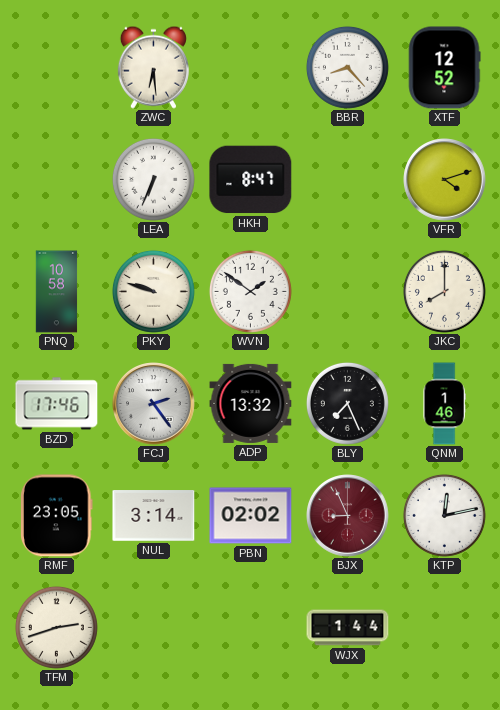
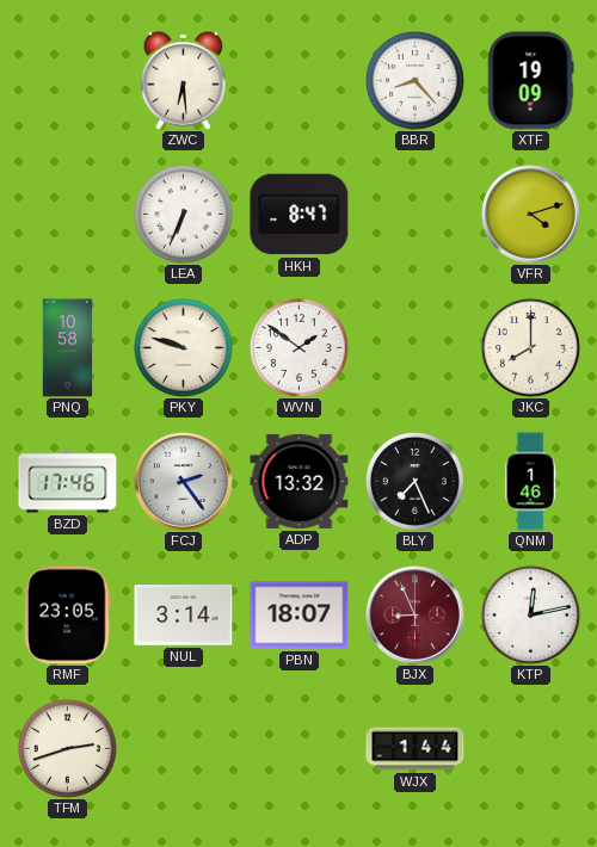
XTF: 12:52 -> 19:09
PBN: 02:02 -> 18:07
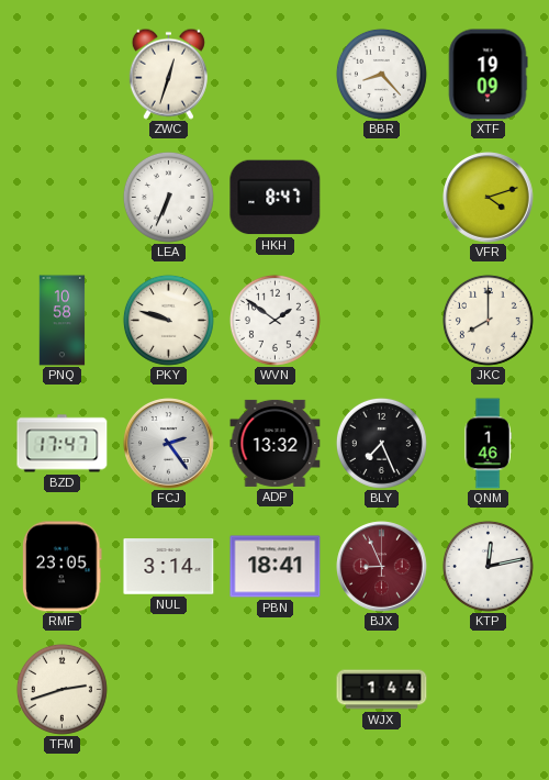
ZWC: 6:29 -> 12:33
BZD: 17:46 -> 17:47
PBN: 18:07 -> 18:41
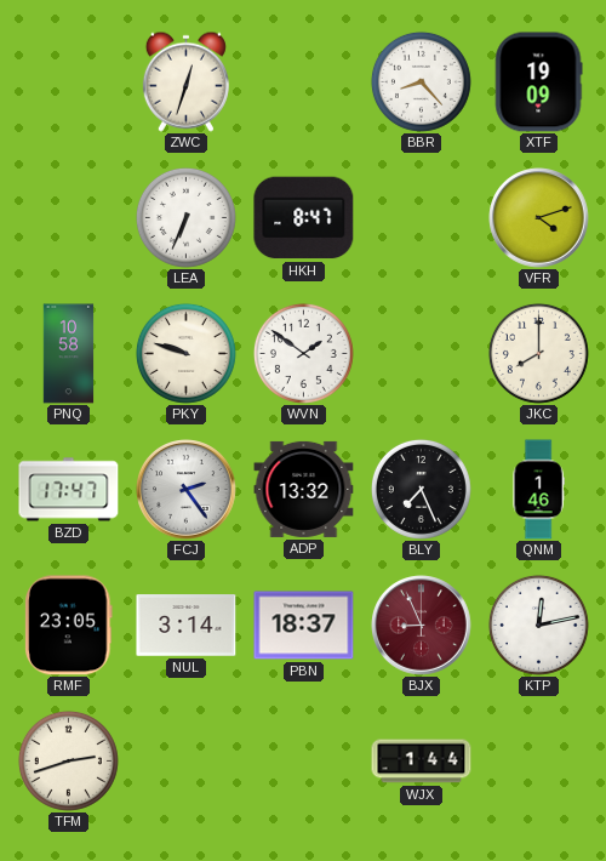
PBN: 18:41 -> 18:37
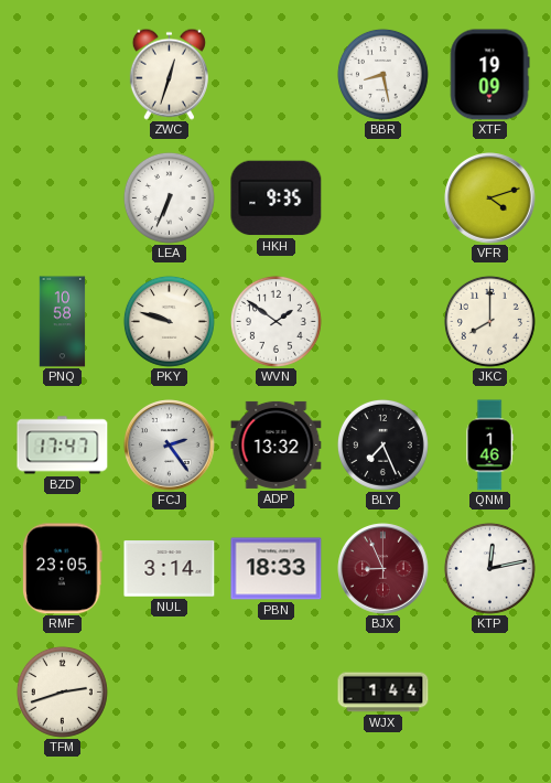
BBR: 8:23 -> 8:28
HKH: 8:47 -> 9:35
PBN: 18:37 -> 18:33
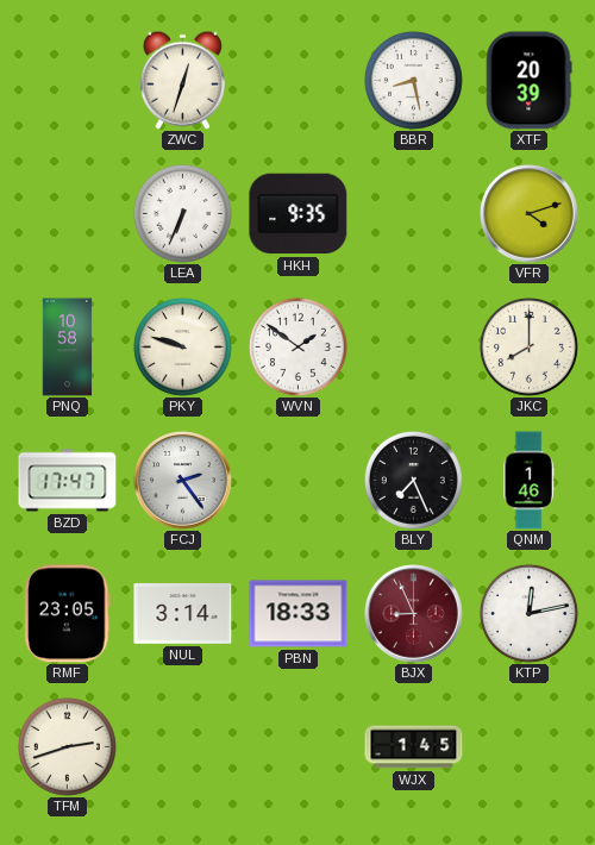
XTF: 19:09 -> 20:39
ADP: 13:32 -> none
WJX: 1:44 -> 1:45
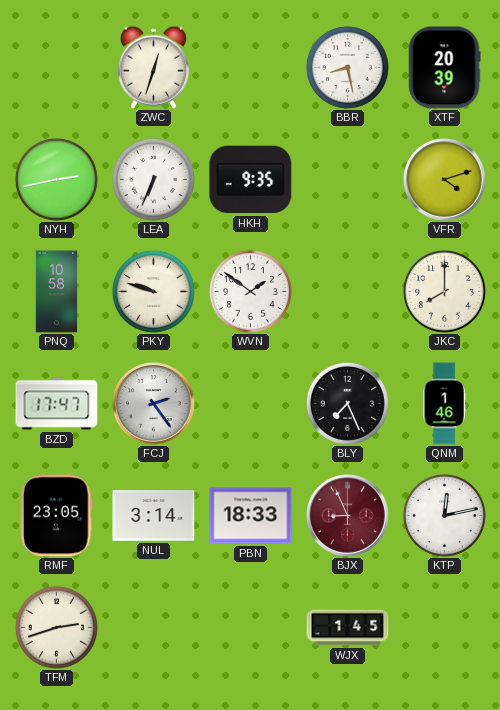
NYH: none -> 2:43
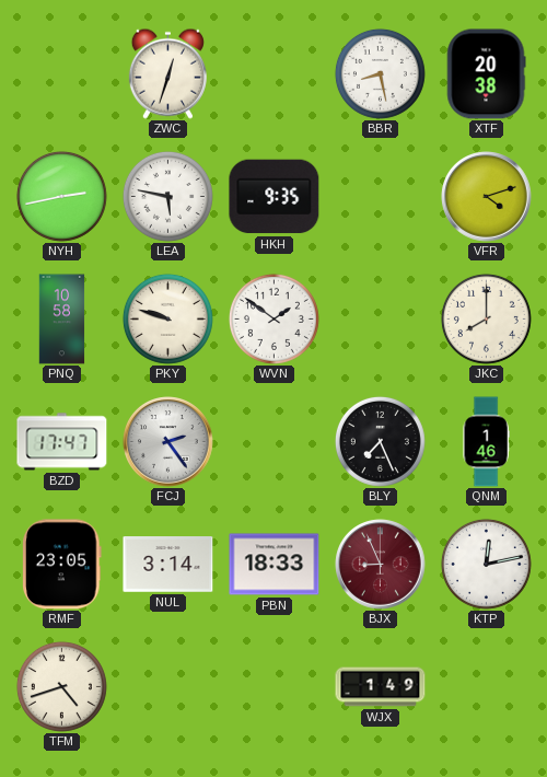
XTF: 20:39 -> 20:38
LEA: 6:34 -> 5:47
TFM: 2:42 -> 4:42
WJX: 1:45 -> 1:49
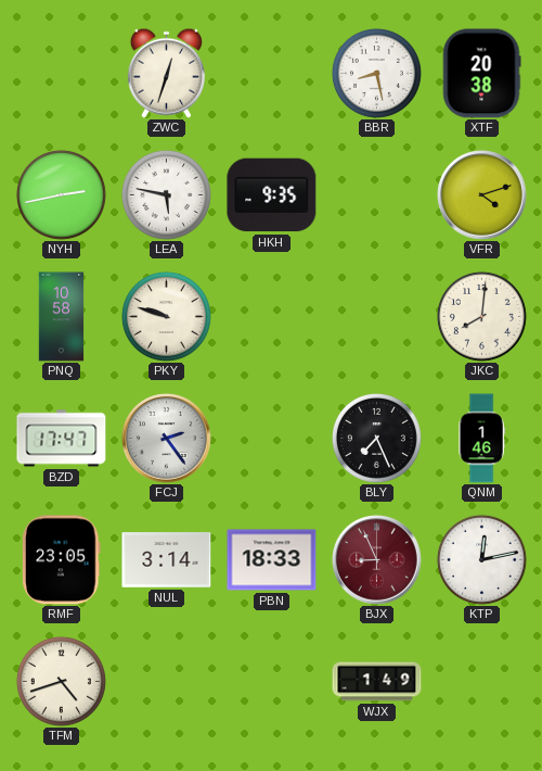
WVN: 1:51 -> none
JKC: 8:00 -> 8:01
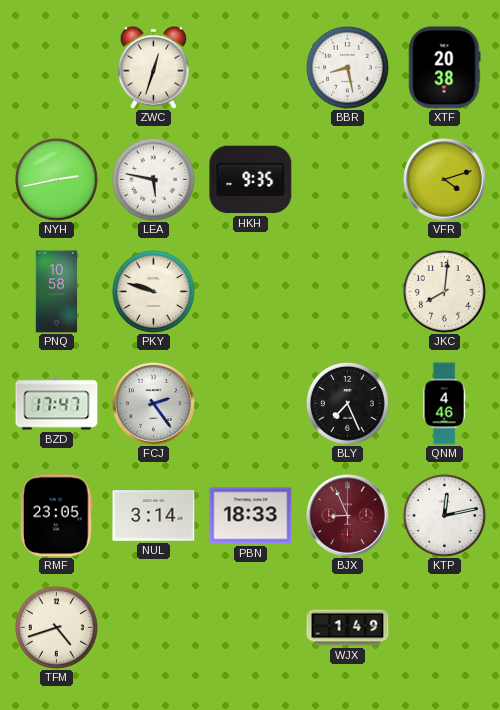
QNM: 1:46 -> 4:46
